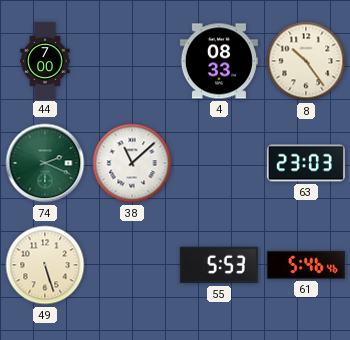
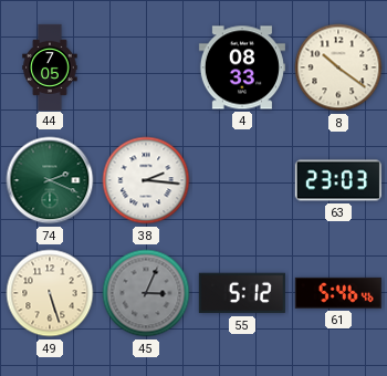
44: 7:00 -> 7:05
8: 10:24 -> 10:21
38: 11:08 -> 2:16
45: none -> 3:04
55: 5:53 -> 5:12
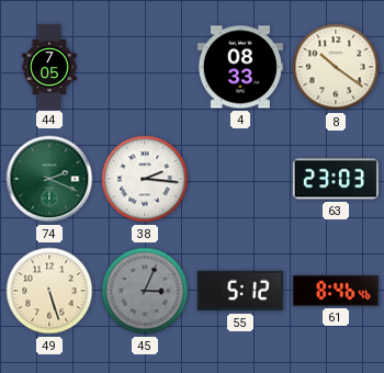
61: 5:46 -> 8:46
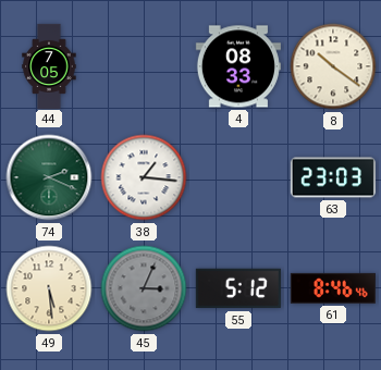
38: 2:16 -> 1:16
49: 5:27 -> 5:29
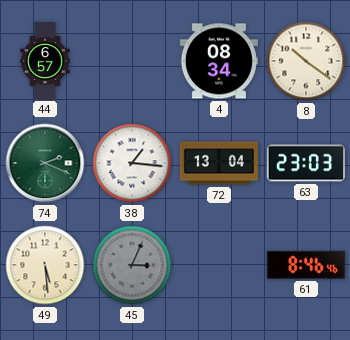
44: 7:05 -> 6:57
4: 08:33 -> 08:34
72: none -> 13:04
55: 5:12 -> none
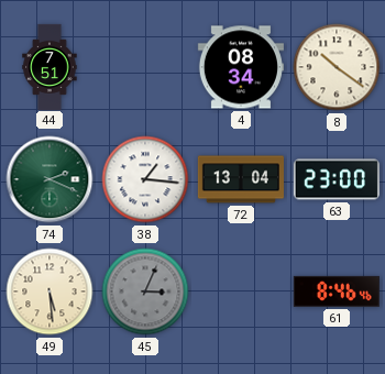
44: 6:57 -> 7:51
63: 23:03 -> 23:00
